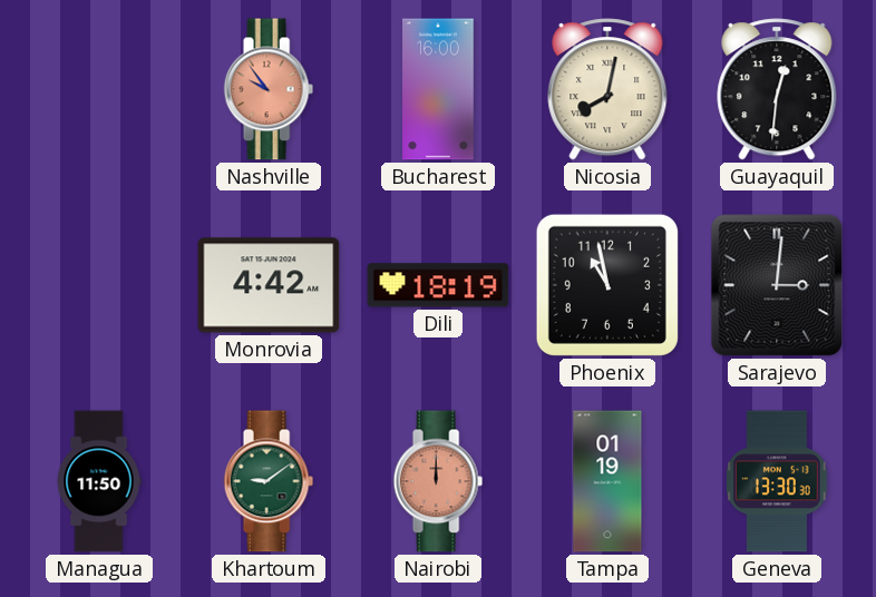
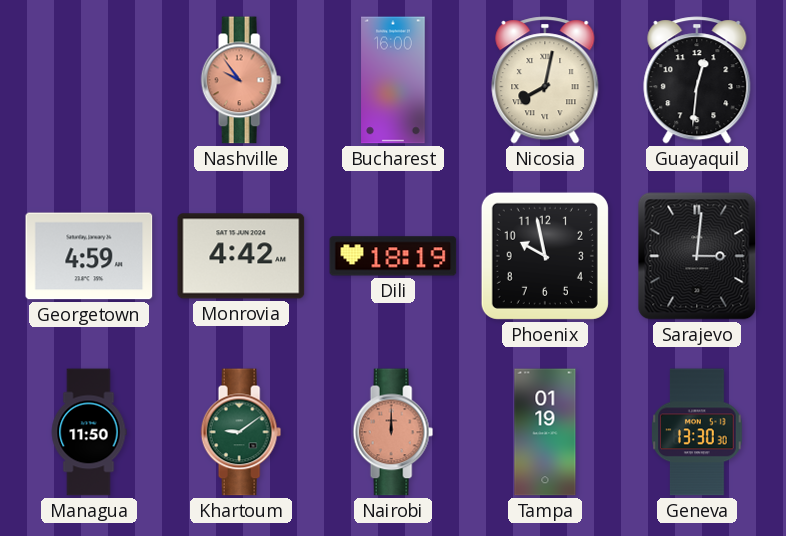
Georgetown: none -> 4:59
Phoenix: 10:58 -> 9:58
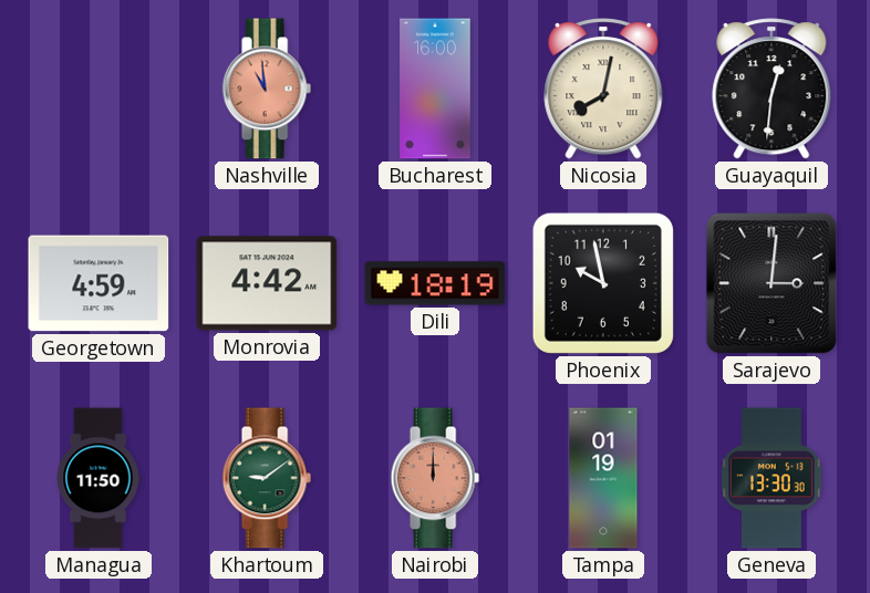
Nashville: 9:54 -> 10:59
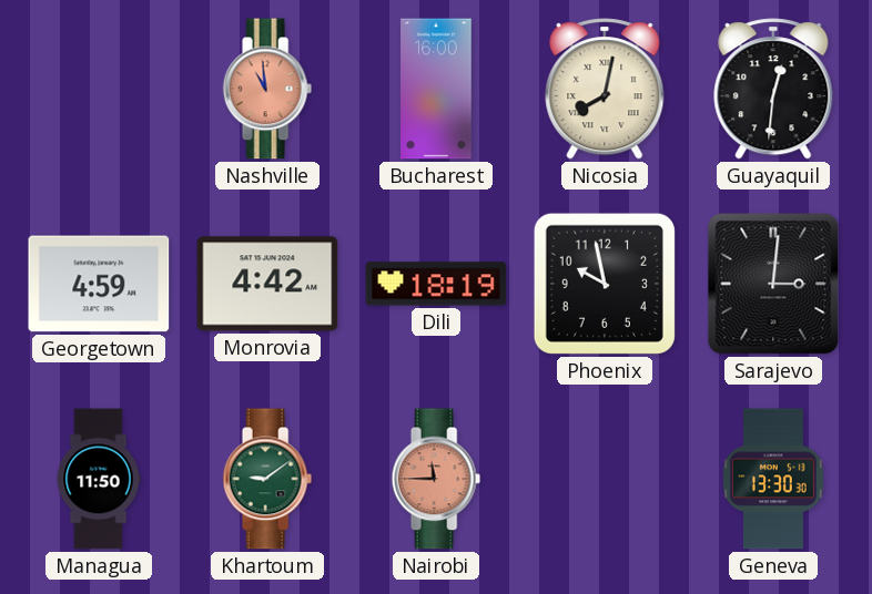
Nairobi: 12:00 -> 11:45
Tampa: 01:19 -> none
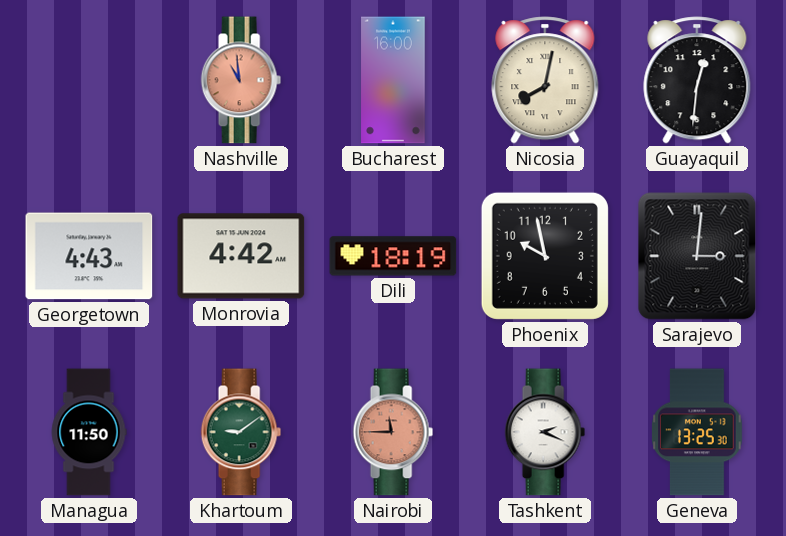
Georgetown: 4:59 -> 4:43
Tashkent: none -> 2:19
Geneva: 13:30 -> 13:25
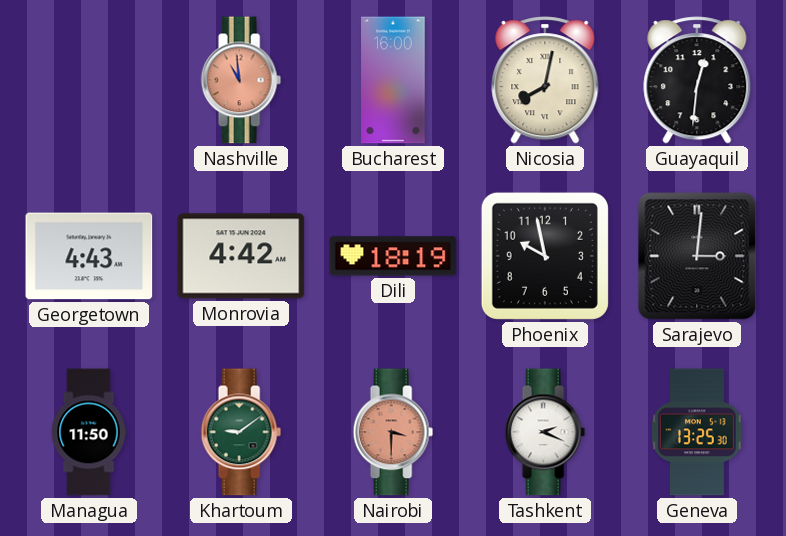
Nairobi: 11:45 -> 3:30
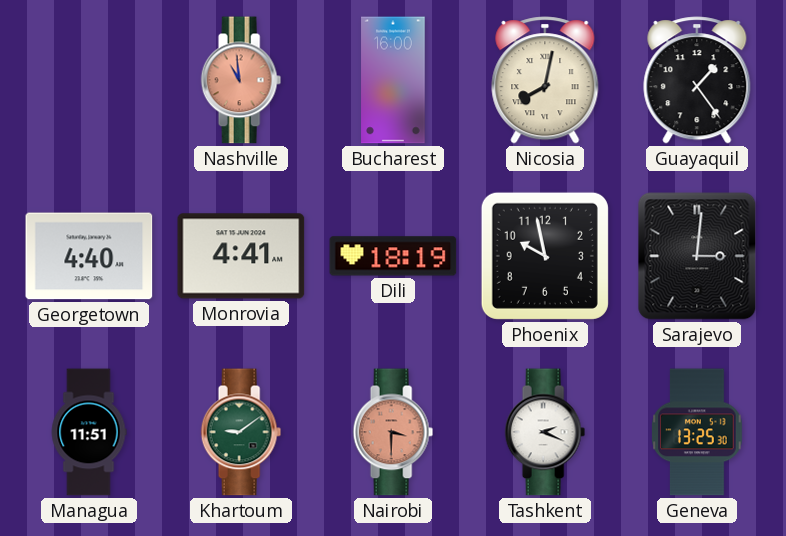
Guayaquil: 12:31 -> 1:24
Georgetown: 4:43 -> 4:40
Monrovia: 4:42 -> 4:41
Managua: 11:50 -> 11:51
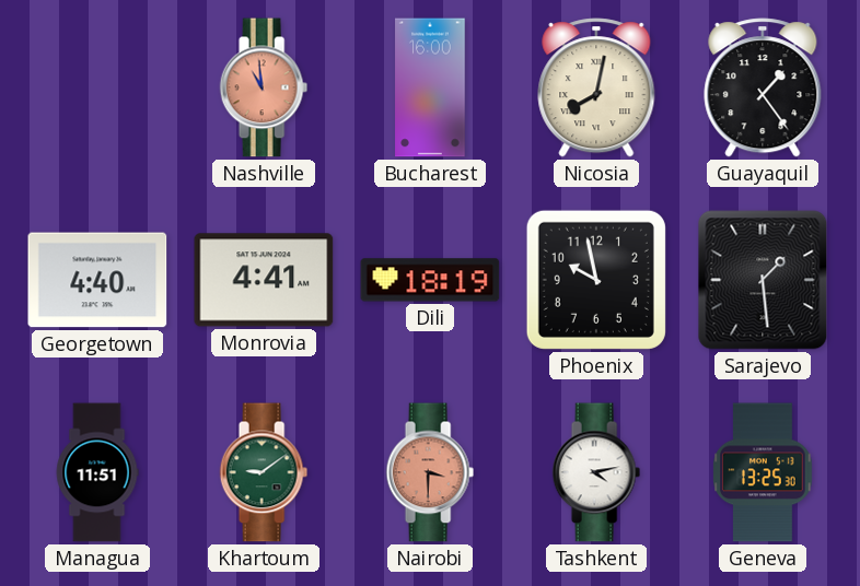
Sarajevo: 3:01 -> 1:29
Tashkent: 2:19 -> 4:13
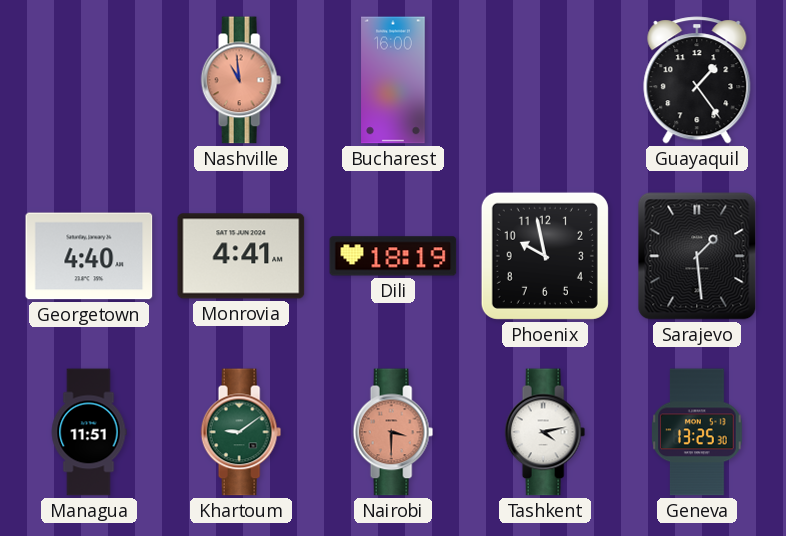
Nicosia: 8:02 -> none
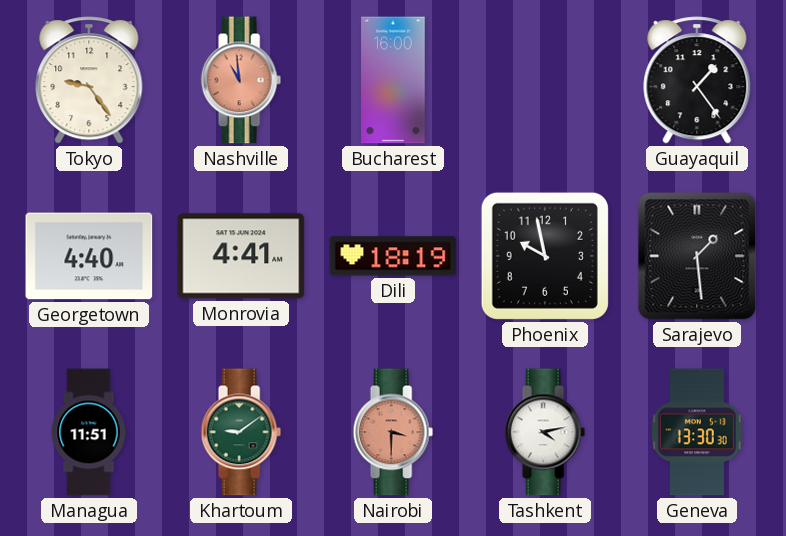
Tokyo: none -> 9:24
Geneva: 13:25 -> 13:30
